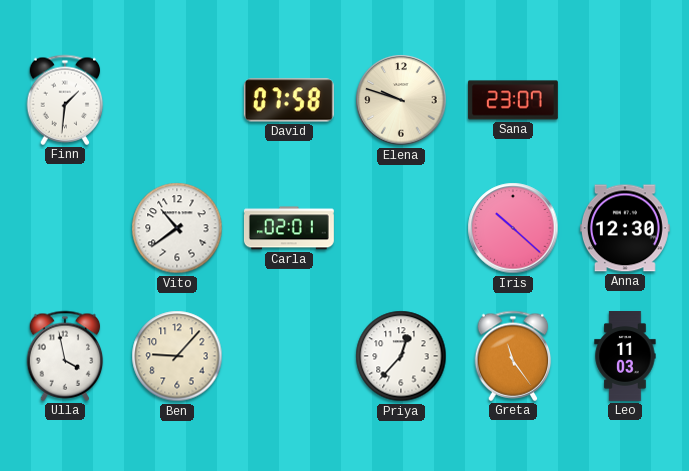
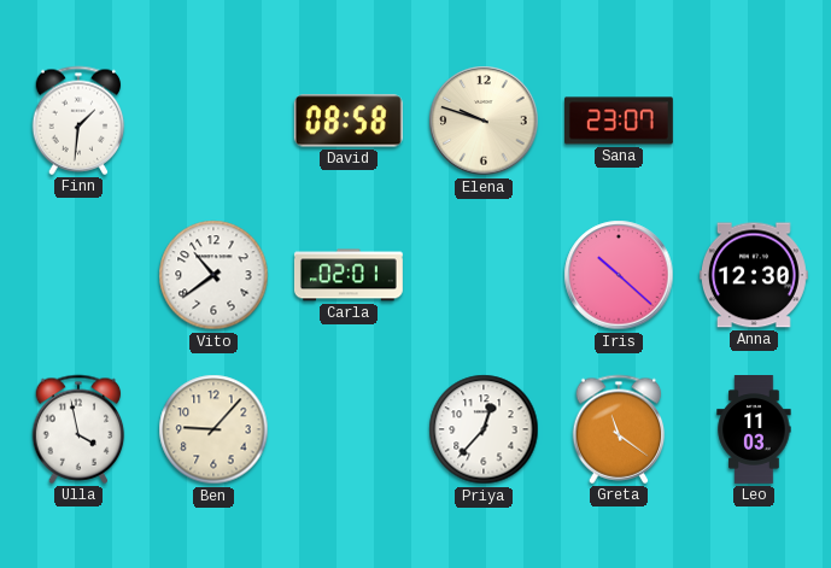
David: 07:58 -> 08:58
Greta: 11:24 -> 11:21
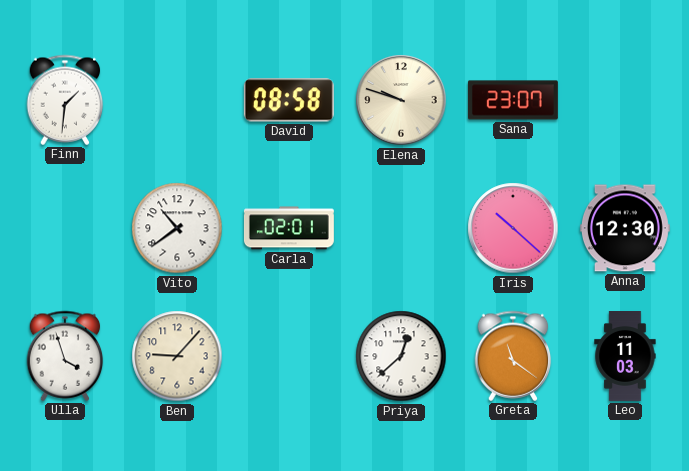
Ulla: 3:58 -> 3:57
Priya: 12:37 -> 12:38
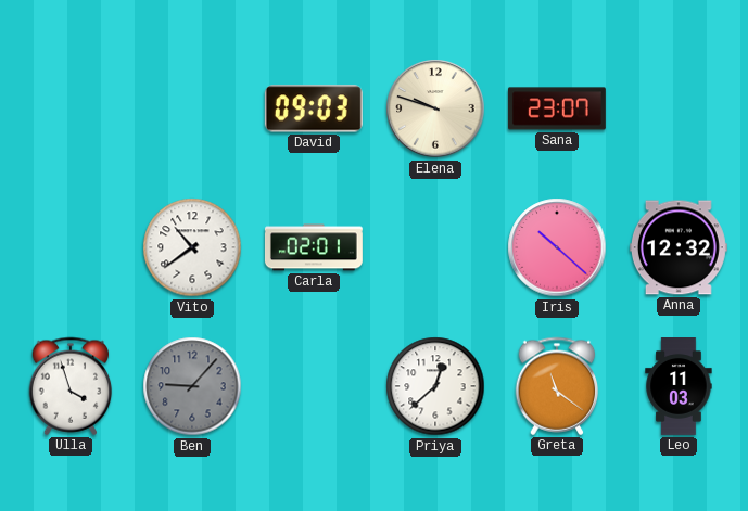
Finn: 1:31 -> none
David: 08:58 -> 09:03
Anna: 12:30 -> 12:32
Ben dial: cream -> grey
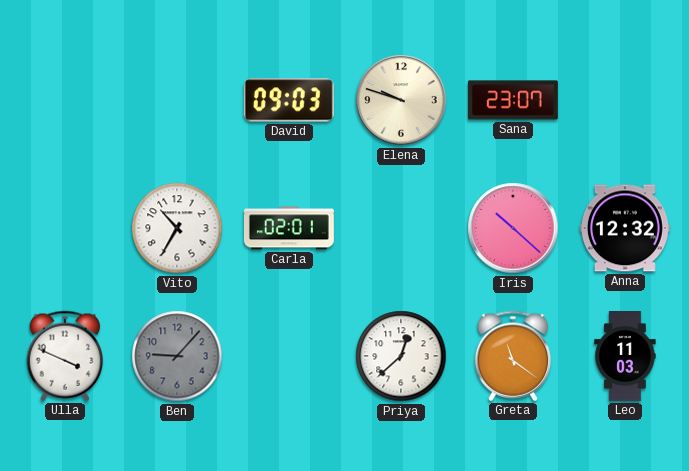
Vito: 10:39 -> 10:35
Ulla: 3:57 -> 3:49
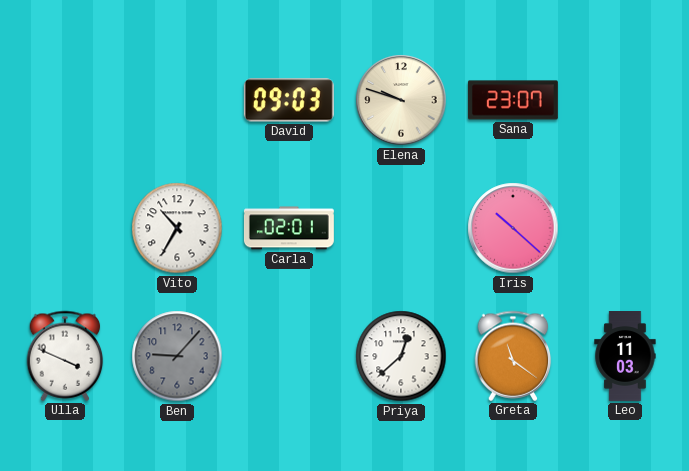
Anna: 12:32 -> none
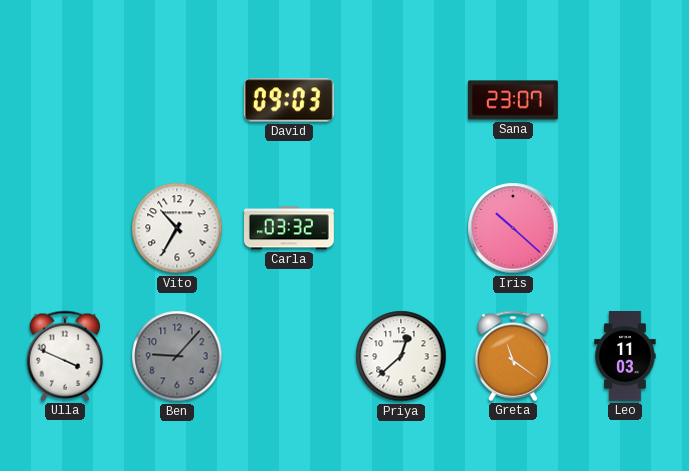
Elena: 9:48 -> none
Carla: 02:01 -> 03:32
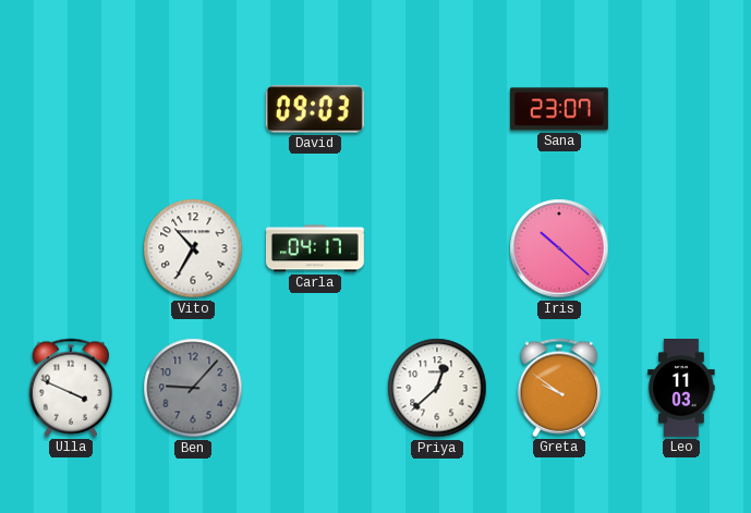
Carla: 03:32 -> 04:17
Greta: 11:21 -> 9:51
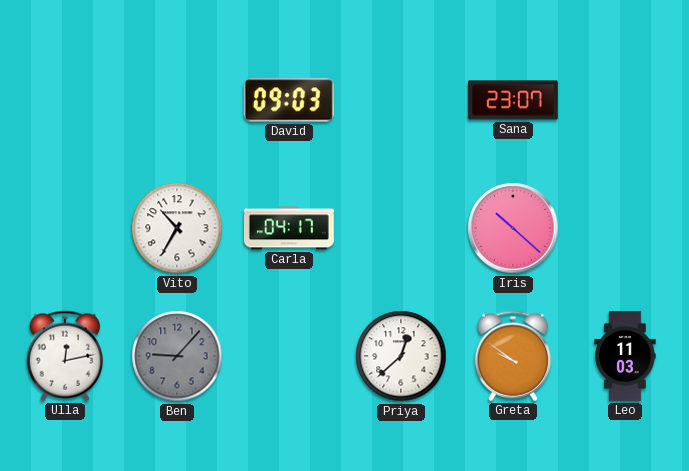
Ulla: 3:49 -> 12:13
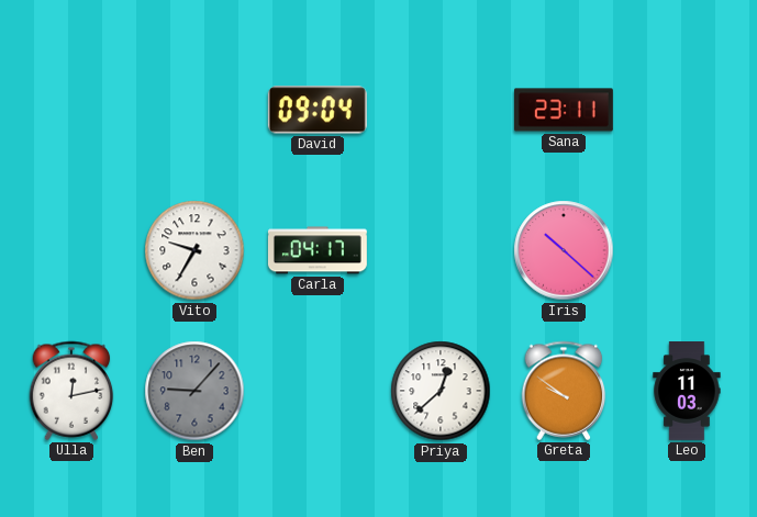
David: 09:03 -> 09:04
Sana: 23:07 -> 23:11
Vito: 10:35 -> 9:35
